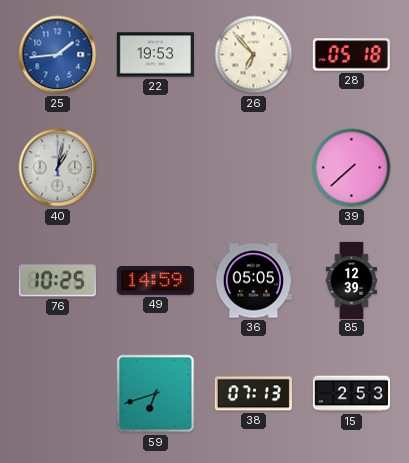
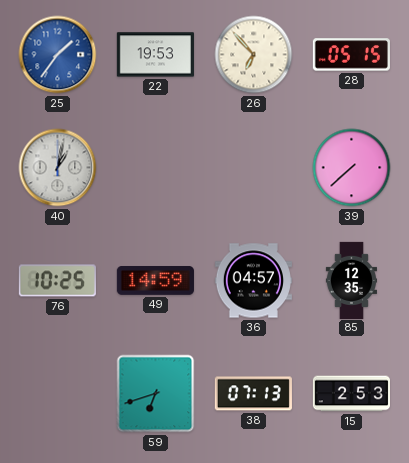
25: 1:44 -> 1:36
28: 05:18 -> 05:15
36: 05:05 -> 04:57
85: 12:39 -> 12:35
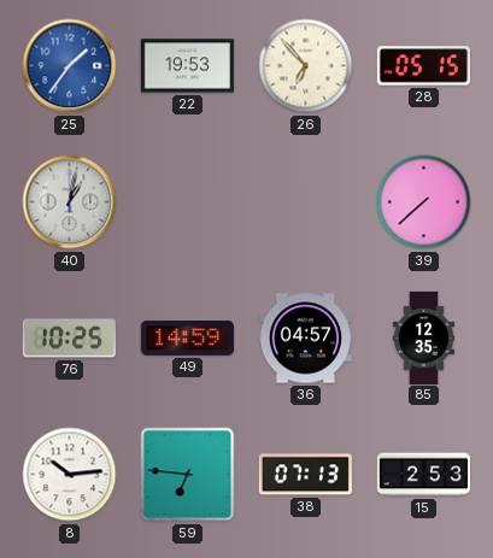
8: none -> 10:14
59: 6:42 -> 6:46
